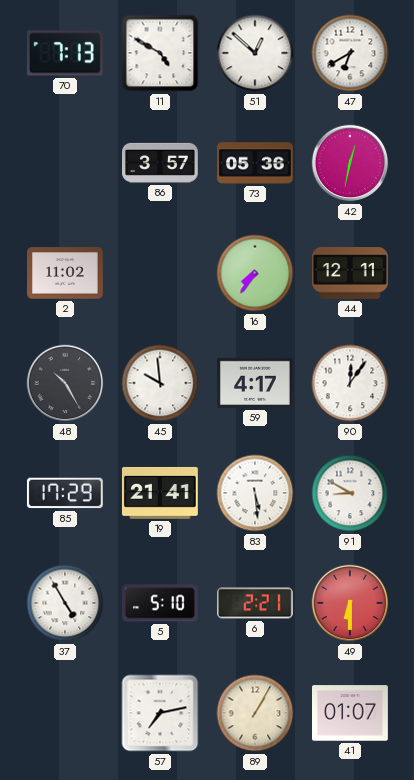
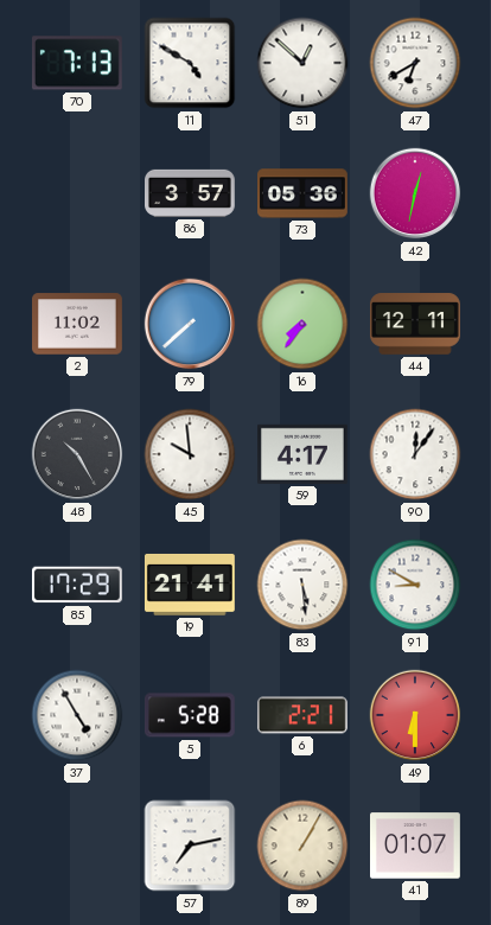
79: none -> 7:38
5: 5:10 -> 5:28
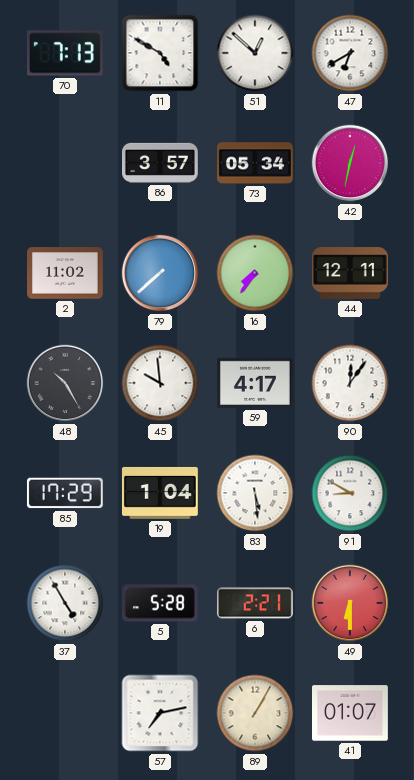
73: 05:36 -> 05:34
19: 21:41 -> 1:04
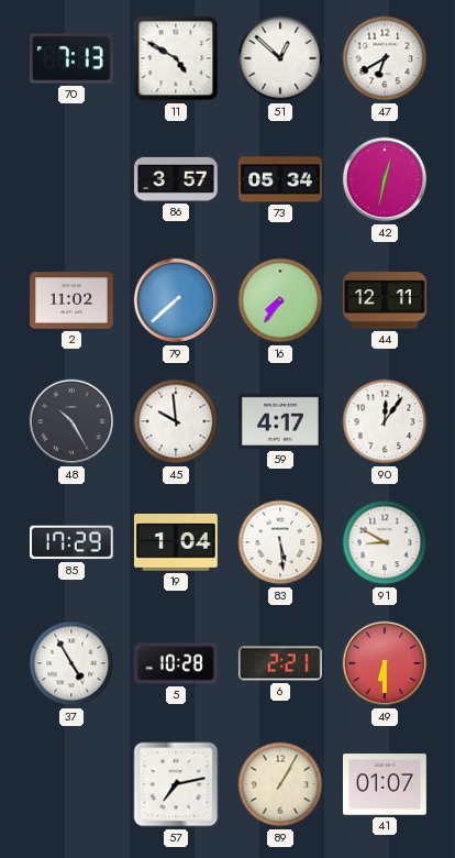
5: 5:28 -> 10:28
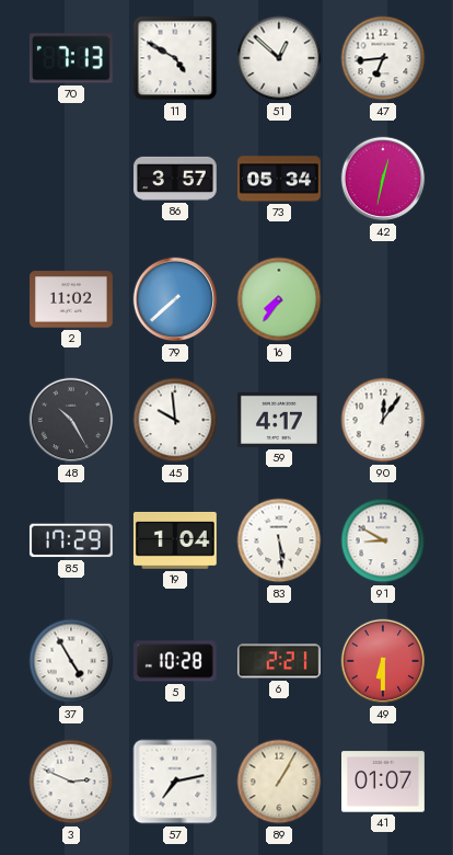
47: 6:40 -> 6:44
44: 12:11 -> none
3: none -> 2:49
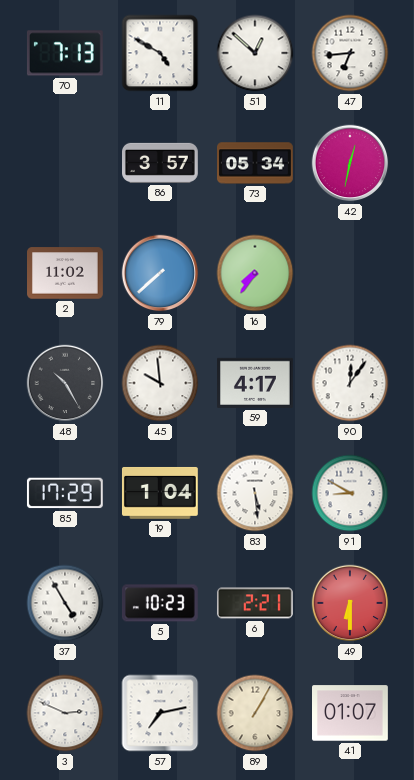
5: 10:28 -> 10:23
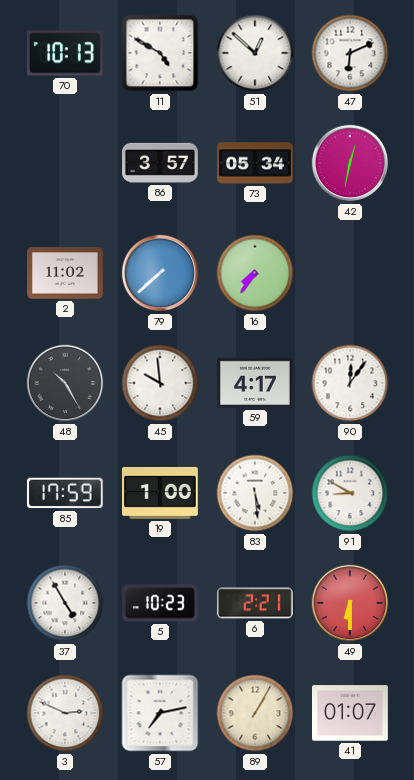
70: 7:13 -> 10:13
47: 6:44 -> 6:11
85: 17:29 -> 17:59
19: 1:04 -> 1:00
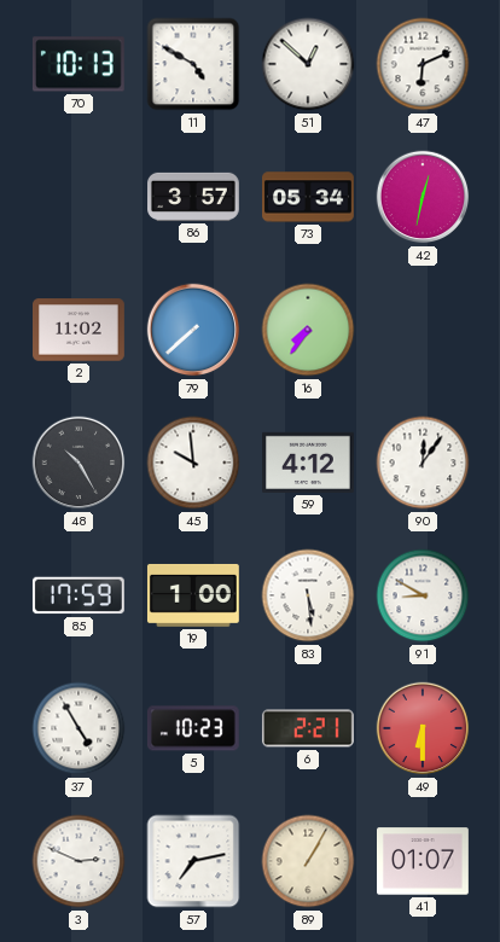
59: 4:17 -> 4:12
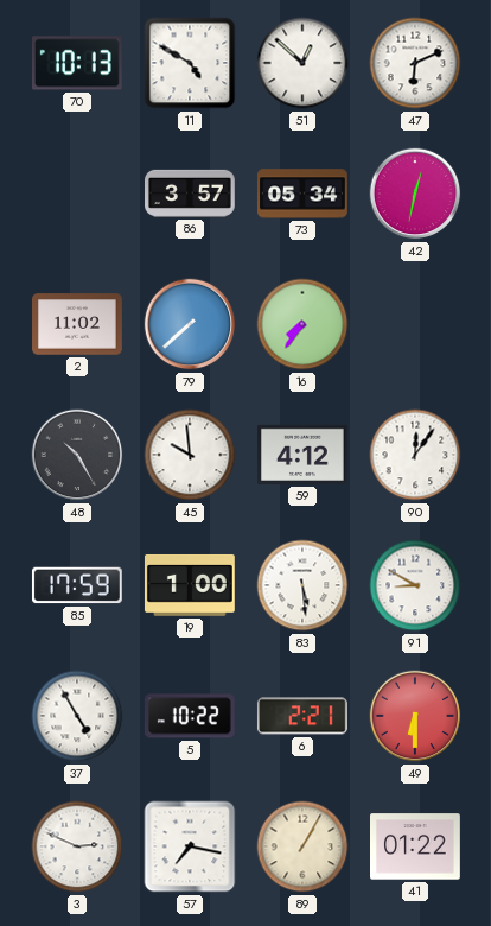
5: 10:23 -> 10:22
57: 7:13 -> 7:17
41: 01:07 -> 01:22
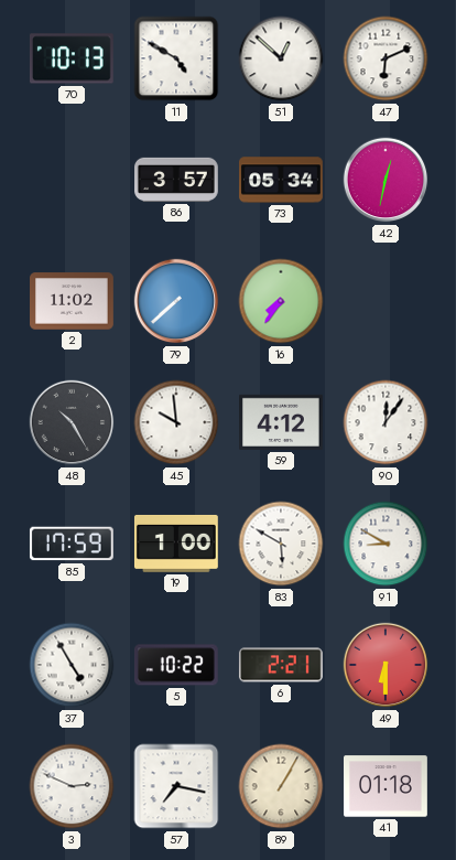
83: 5:29 -> 5:50
41: 01:22 -> 01:18
